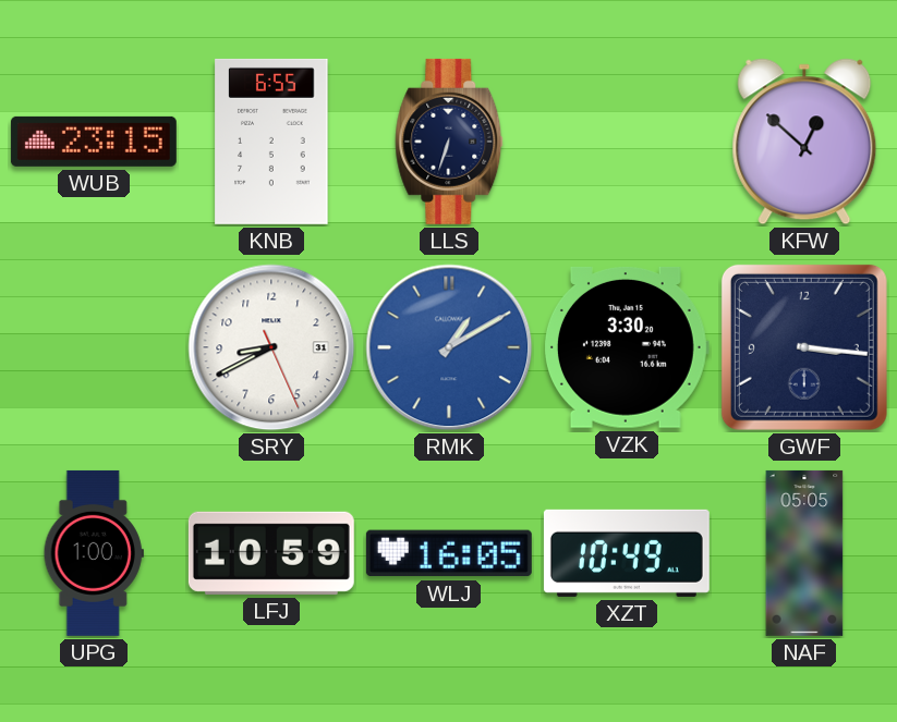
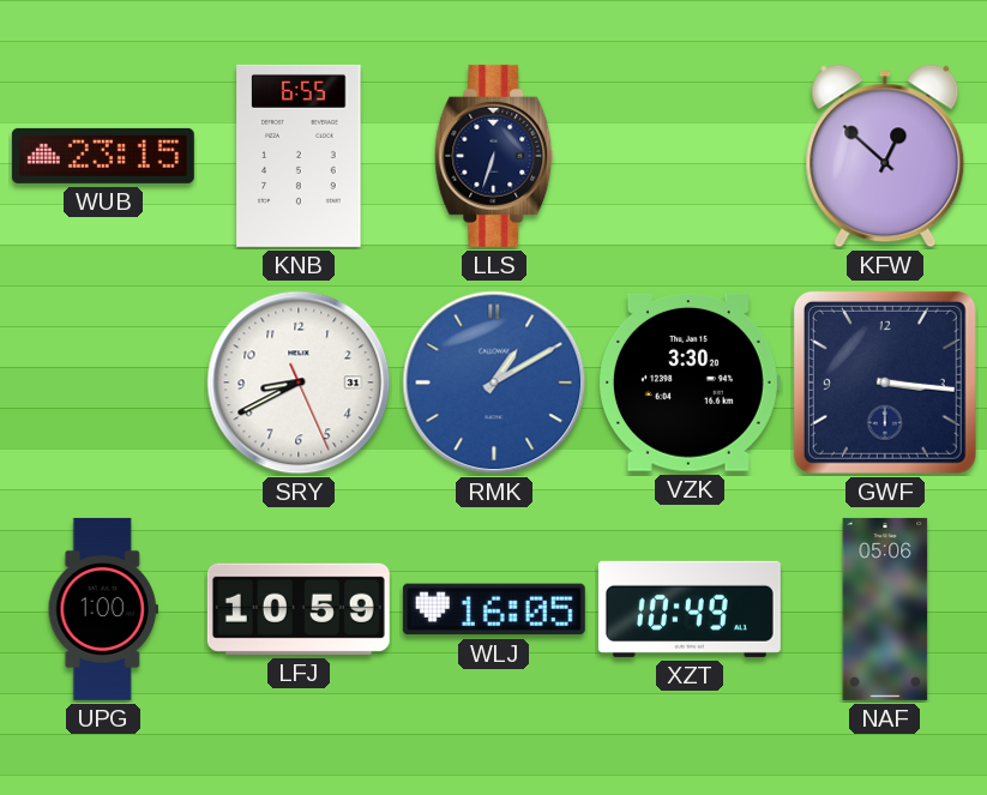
NAF: 05:05 -> 05:06
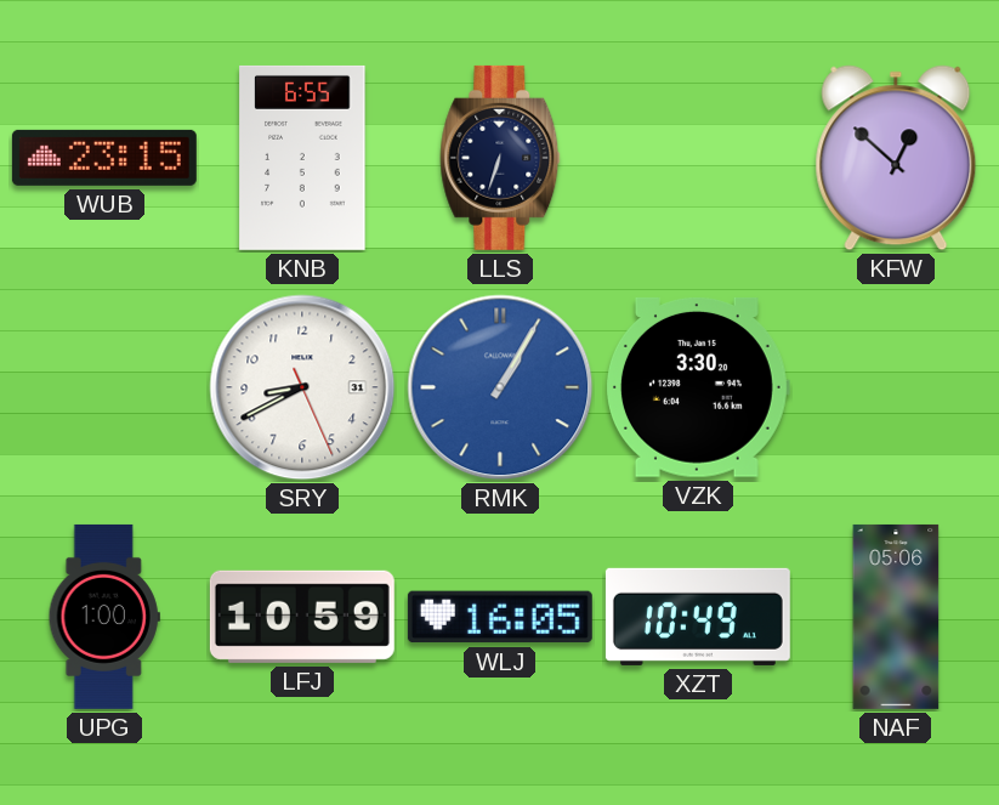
RMK: 1:10 -> 1:05
GWF: 3:16 -> none
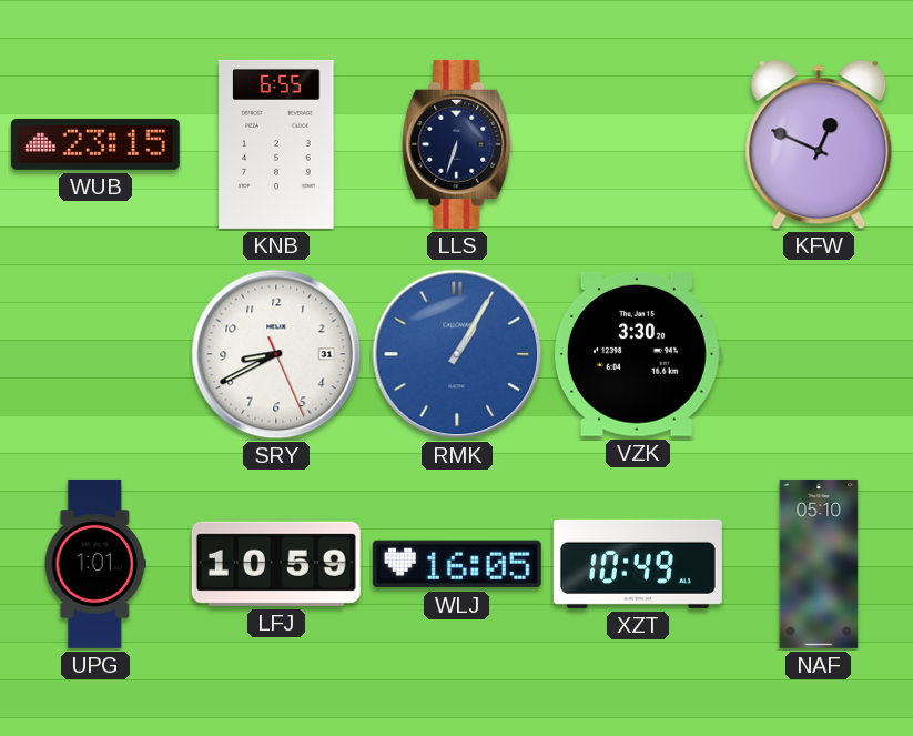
KFW: 12:52 -> 12:49
UPG: 1:00 -> 1:01
NAF: 05:06 -> 05:10
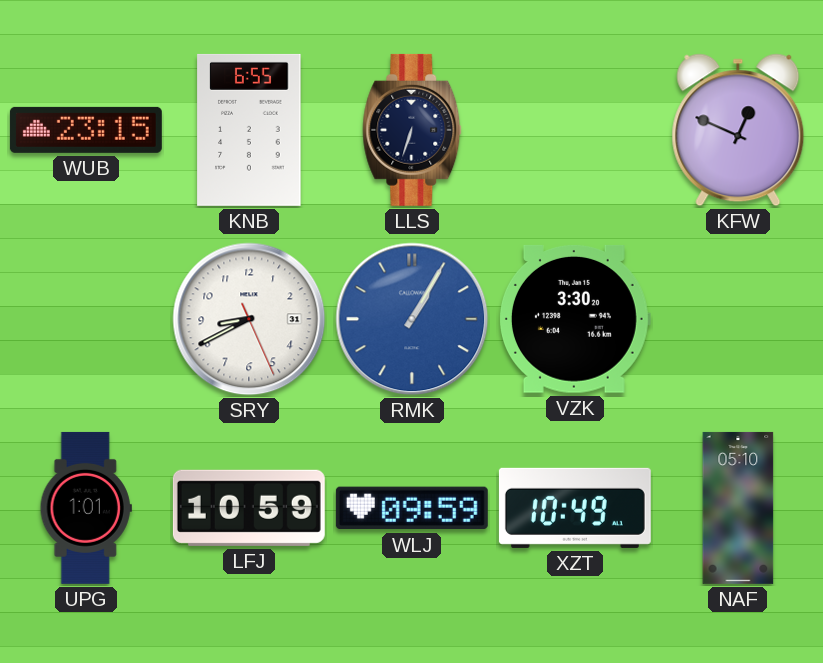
WLJ: 16:05 -> 09:59
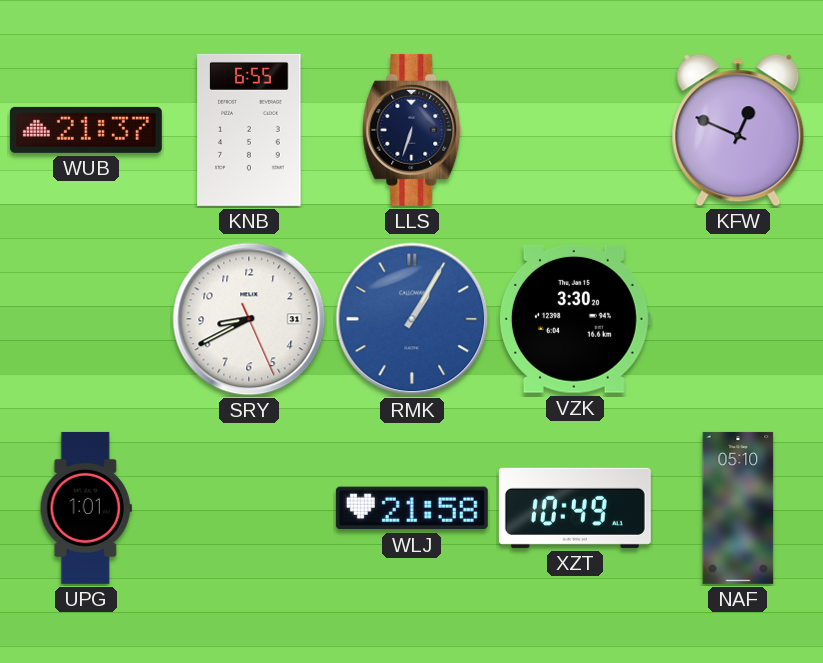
WUB: 23:15 -> 21:37
LFJ: 10:59 -> none
WLJ: 09:59 -> 21:58
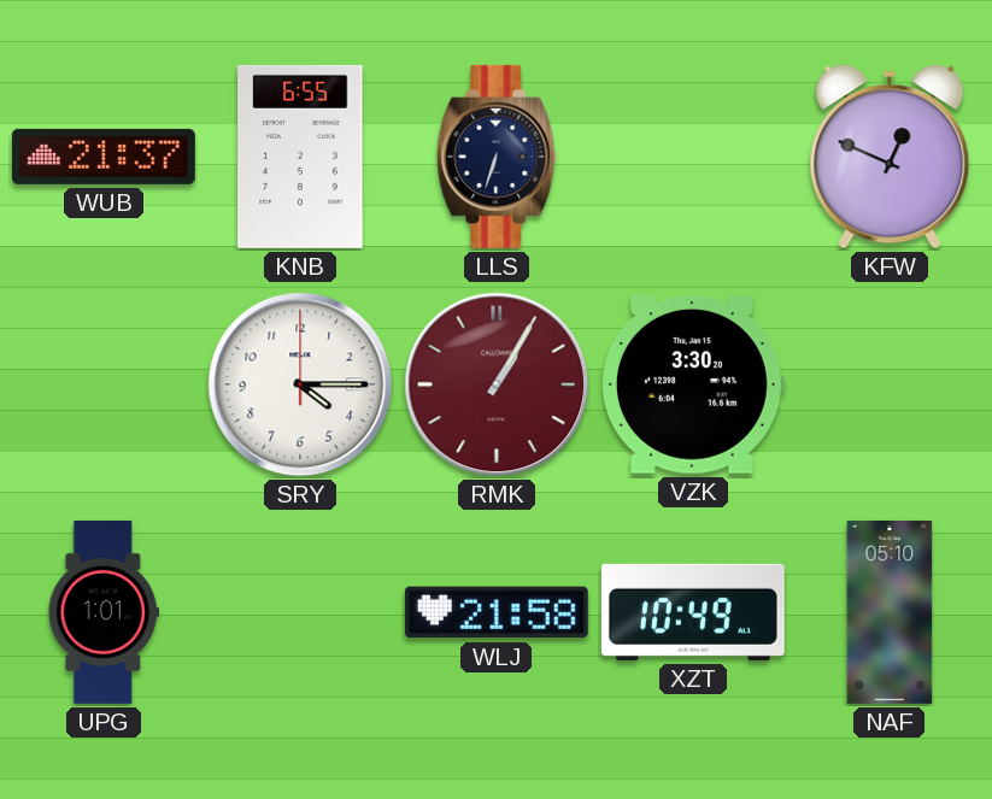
SRY: 8:40 -> 4:15
RMK dial: blue -> burgundy
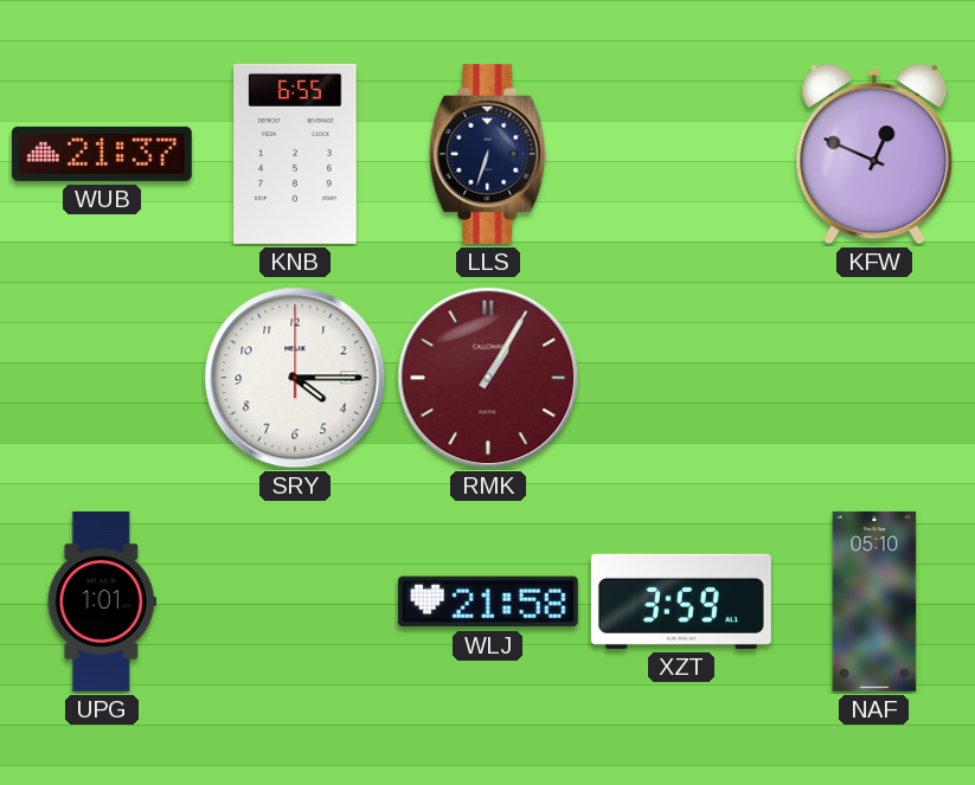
VZK: 3:30 -> none
XZT: 10:49 -> 3:59
